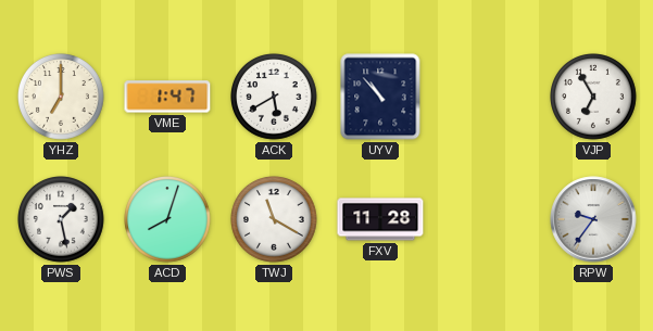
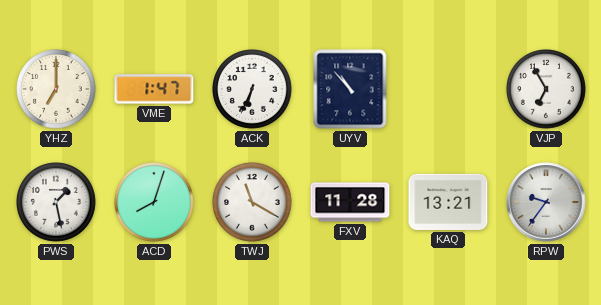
ACK: 5:40 -> 6:34
KAQ: none -> 13:21
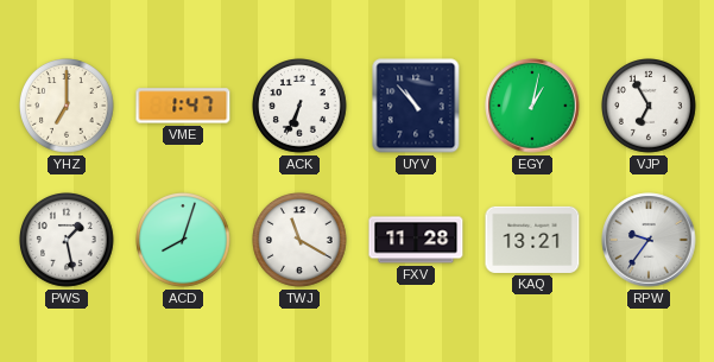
EGY: none -> 1:02
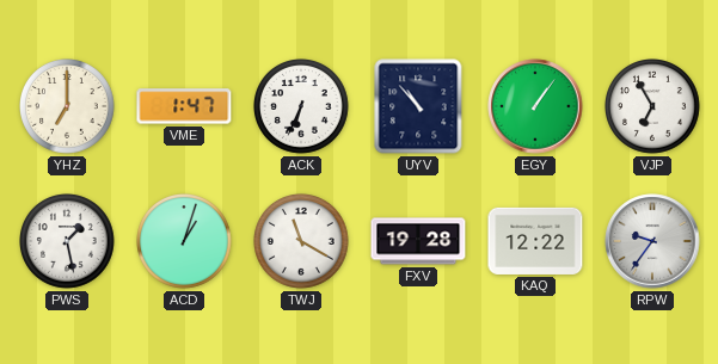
EGY: 1:02 -> 1:06
ACD: 8:03 -> 1:03
FXV: 11:28 -> 19:28
KAQ: 13:21 -> 12:22
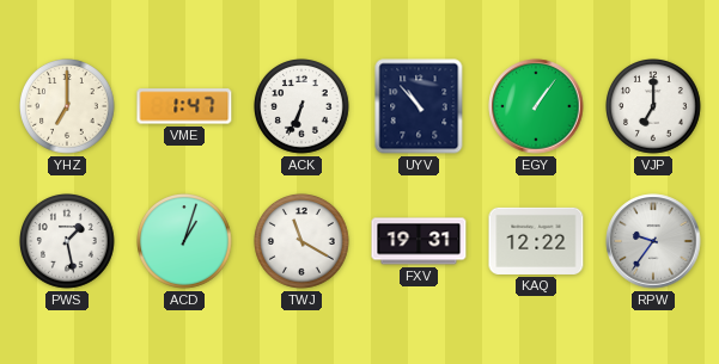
VJP: 6:55 -> 7:00
FXV: 19:28 -> 19:31
